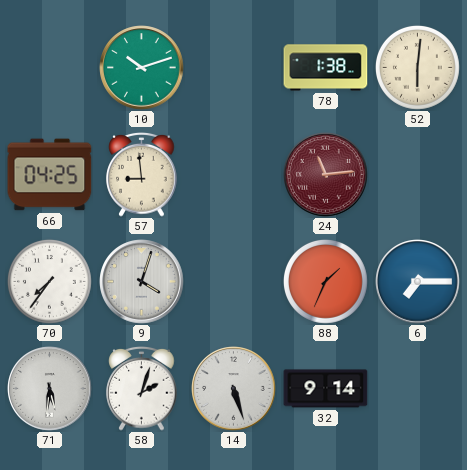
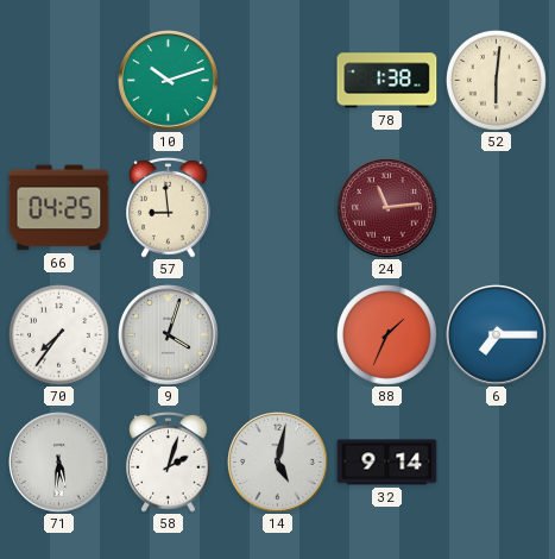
14: 5:27 -> 5:02
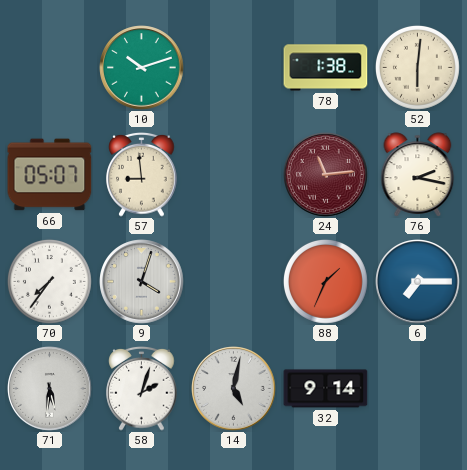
66: 04:25 -> 05:07
76: none -> 2:17
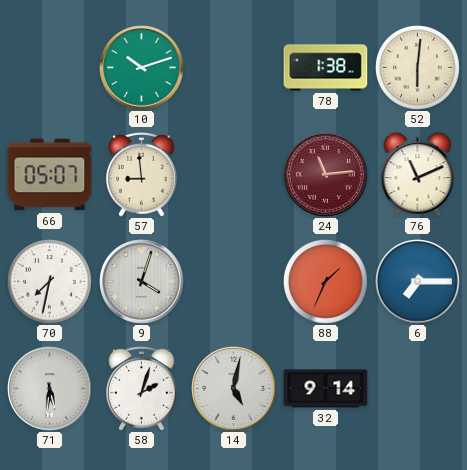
76: 2:17 -> 11:11
70: 7:36 -> 7:32
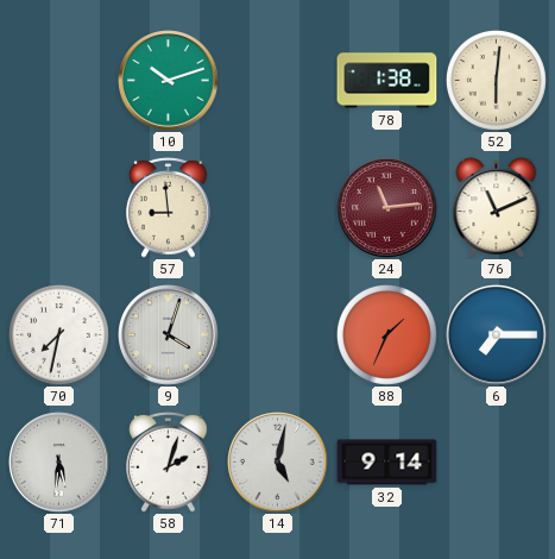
66: 05:07 -> none
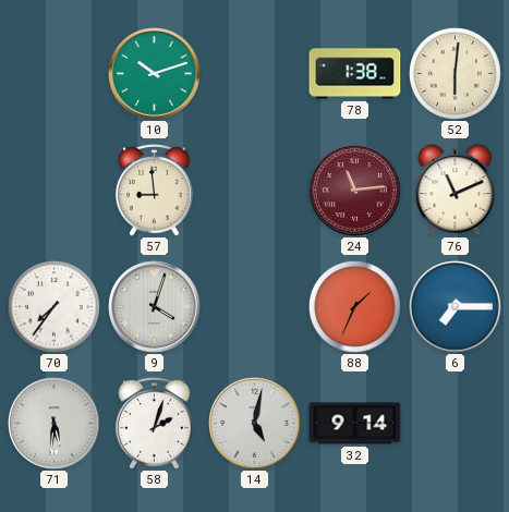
70: 7:32 -> 7:36
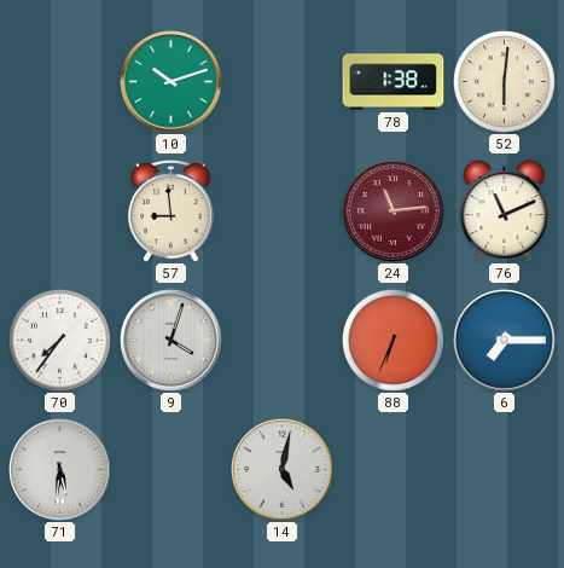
88: 1:34 -> 6:34
58: 2:03 -> none
32: 9:14 -> none
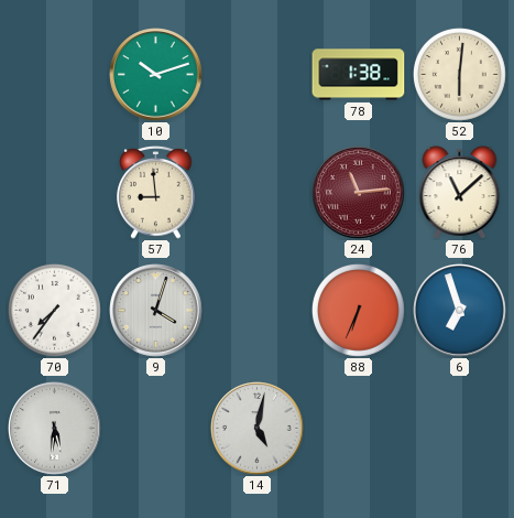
76: 11:11 -> 11:08
6: 7:15 -> 6:57
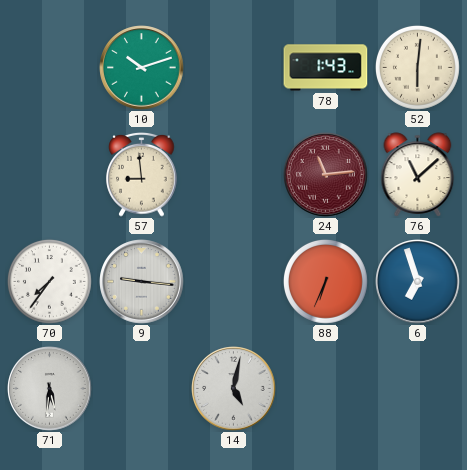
78: 1:38 -> 1:43
9: 4:03 -> 9:16
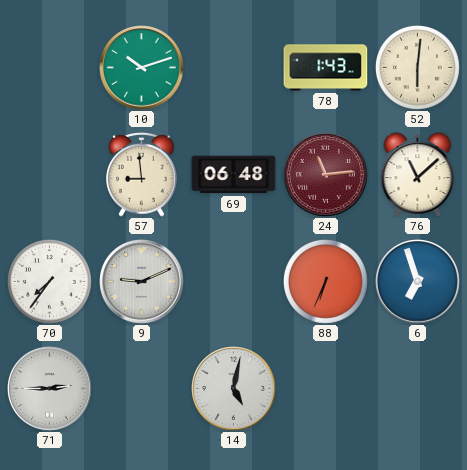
69: none -> 06:48
9: 9:16 -> 9:11
71: 5:31 -> 2:45
